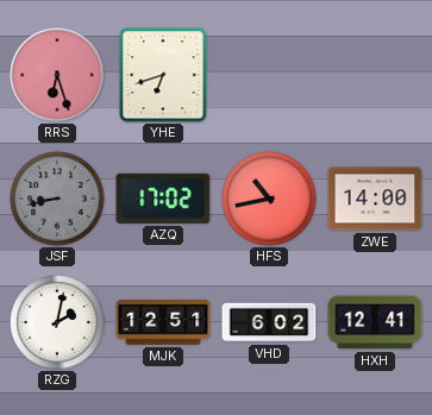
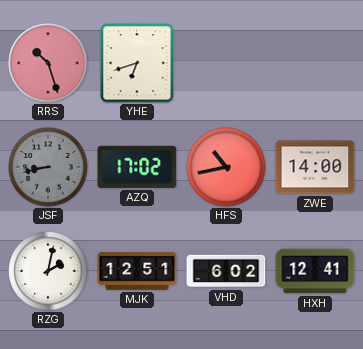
RRS: 6:27 -> 10:27
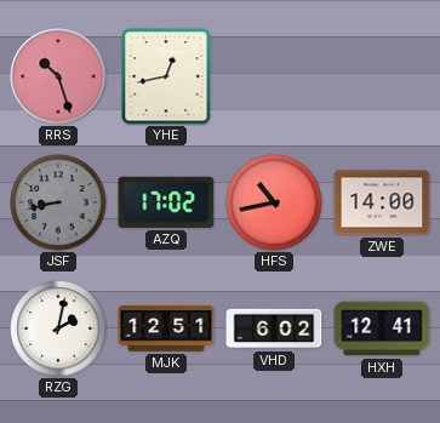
YHE: 6:42 -> 12:43
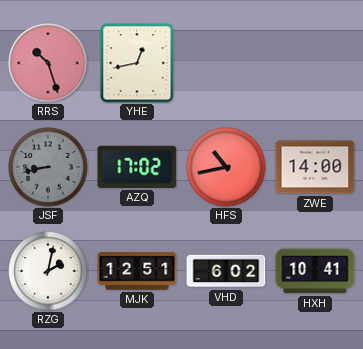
HXH: 12:41 -> 10:41
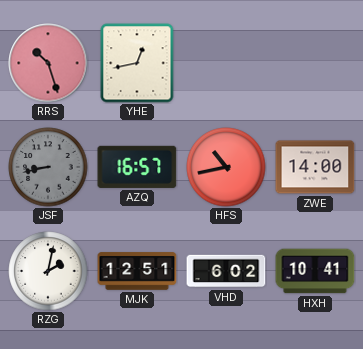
AZQ: 17:02 -> 16:57
